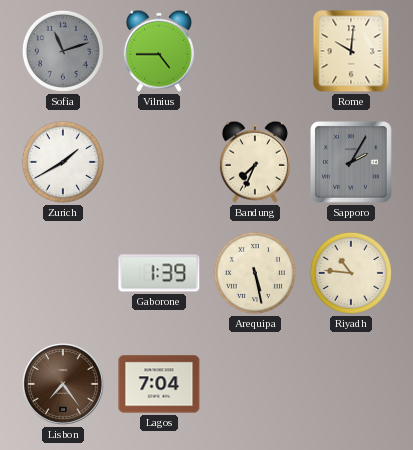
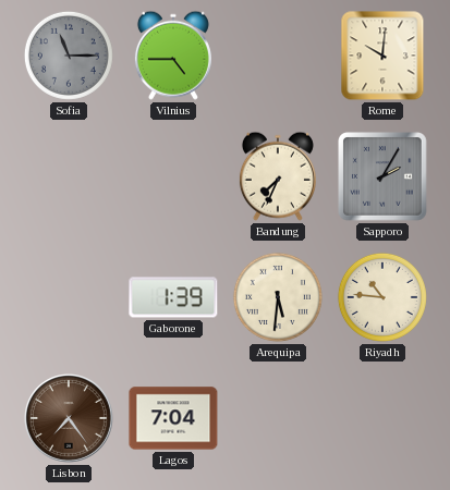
Sofia: 11:12 -> 11:15
Zurich: 1:40 -> none
Arequipa: 5:28 -> 5:31
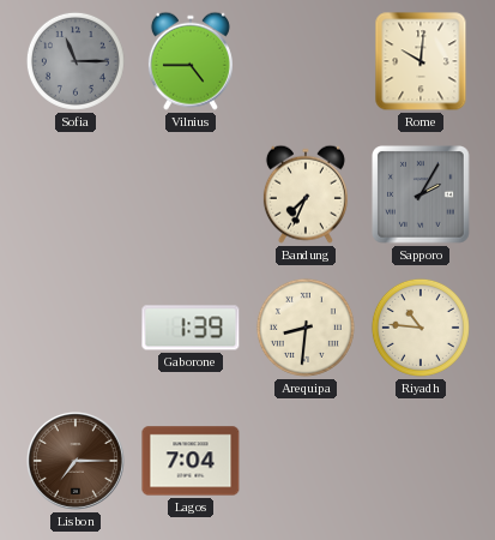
Arequipa: 5:31 -> 8:31
Lisbon: 7:24 -> 7:15
